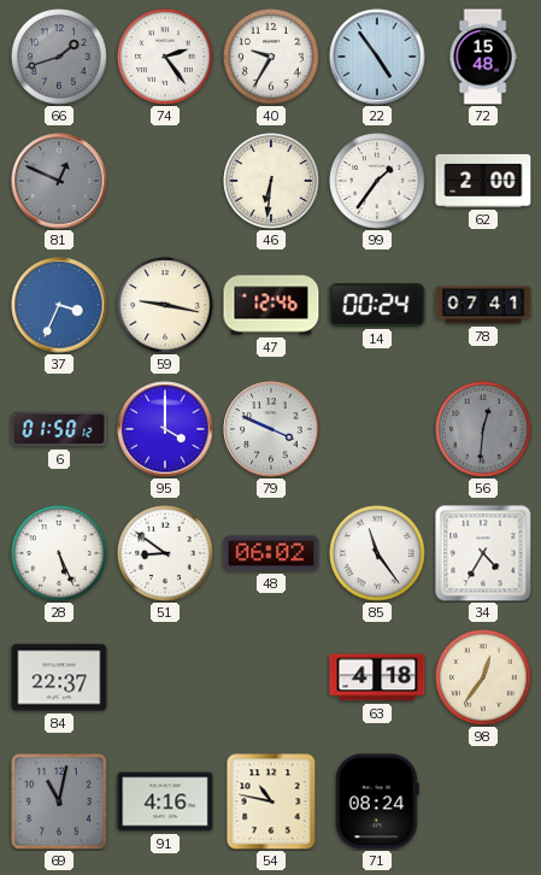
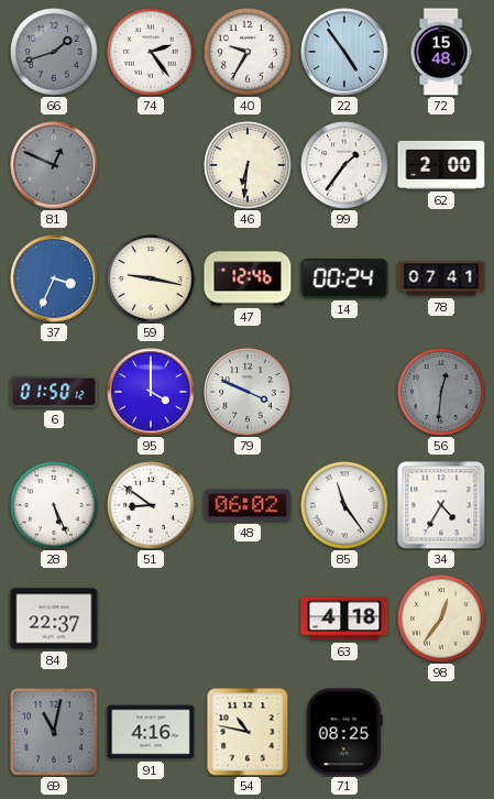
71: 08:24 -> 08:25
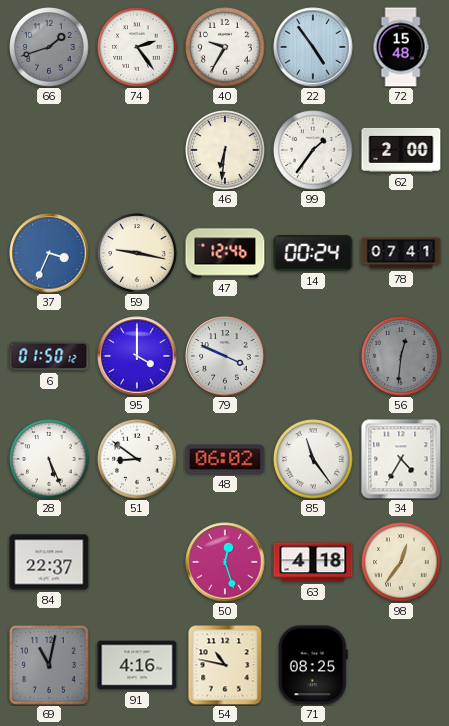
81: 12:49 -> none
50: none -> 12:27
